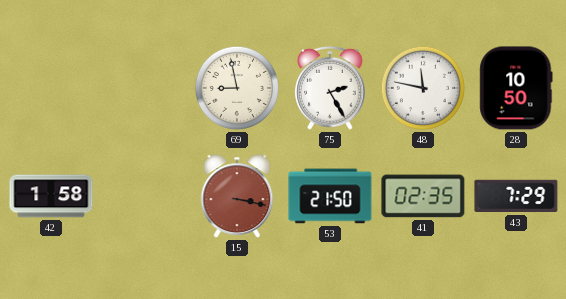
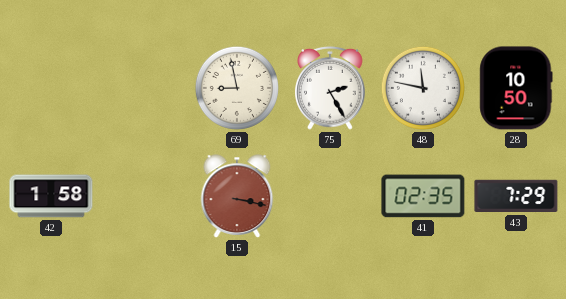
53: 21:50 -> none
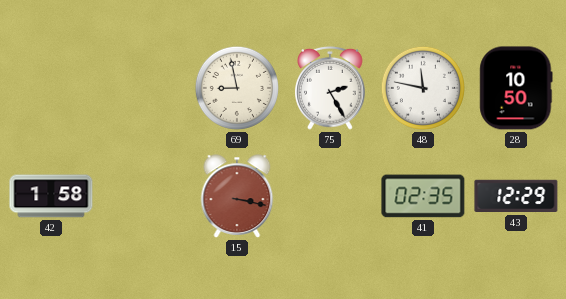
43: 7:29 -> 12:29
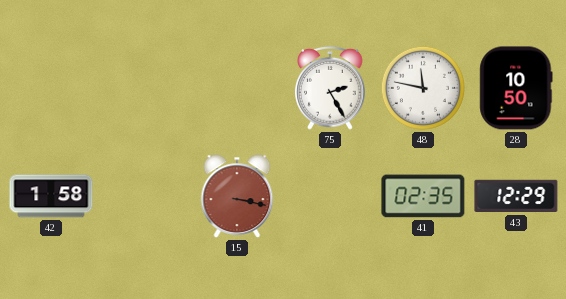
69: 8:58 -> none
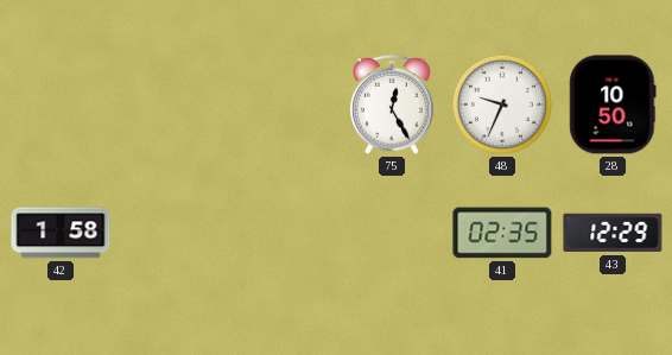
75: 2:25 -> 12:25
48: 11:47 -> 9:34
15: 3:17 -> none
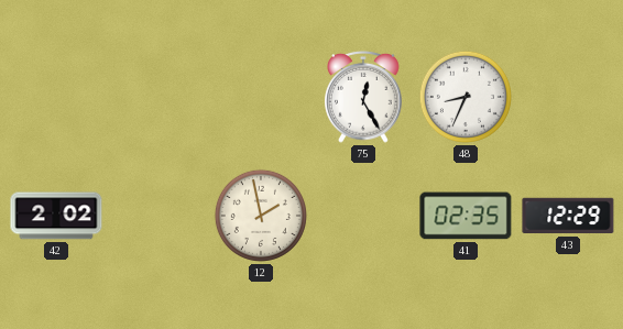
48: 9:34 -> 8:34
28: 10:50 -> none
42: 1:58 -> 2:02
12: none -> 1:58
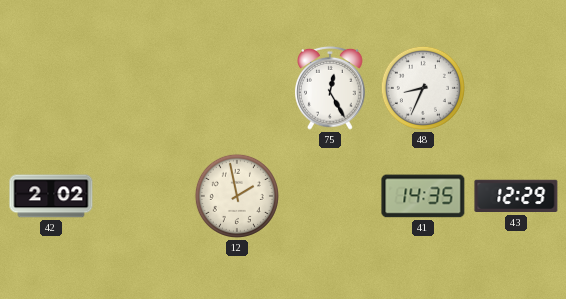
41: 02:35 -> 14:35
